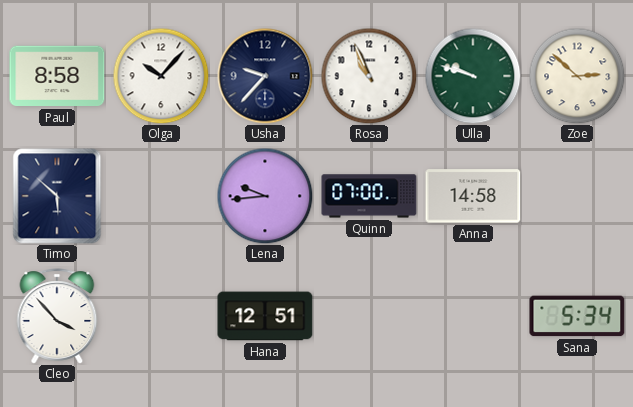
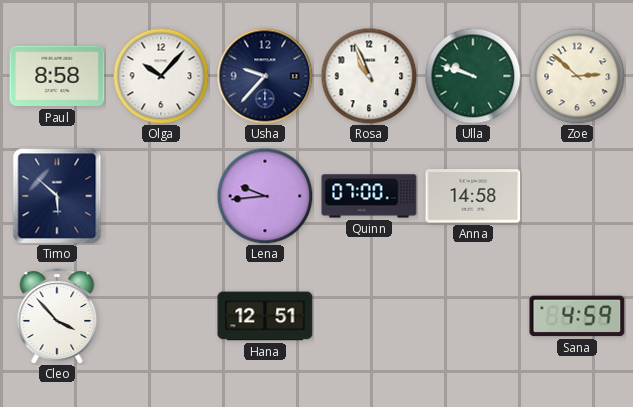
Sana: 5:34 -> 4:59
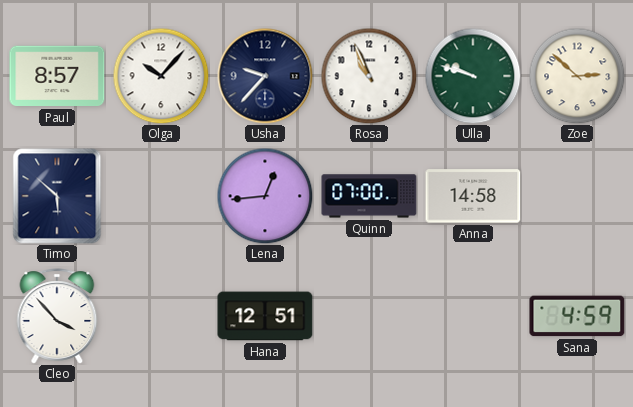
Paul: 8:58 -> 8:57
Lena: 9:44 -> 12:44
